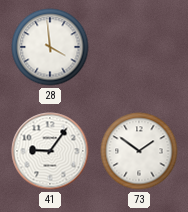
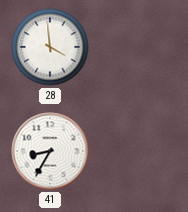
41: 9:06 -> 8:35
73: 1:51 -> none
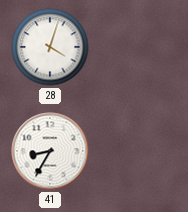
28: 3:59 -> 4:03
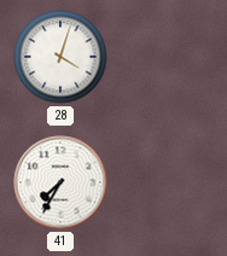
41: 8:35 -> 7:35
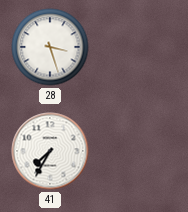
28: 4:03 -> 3:27
